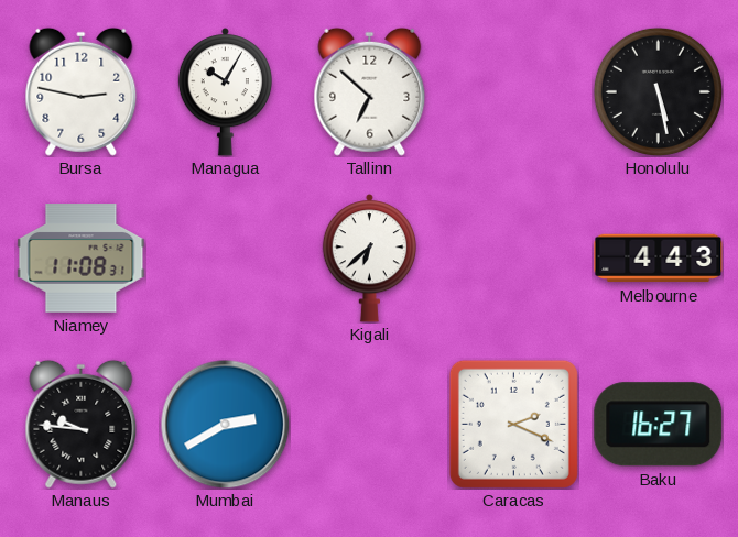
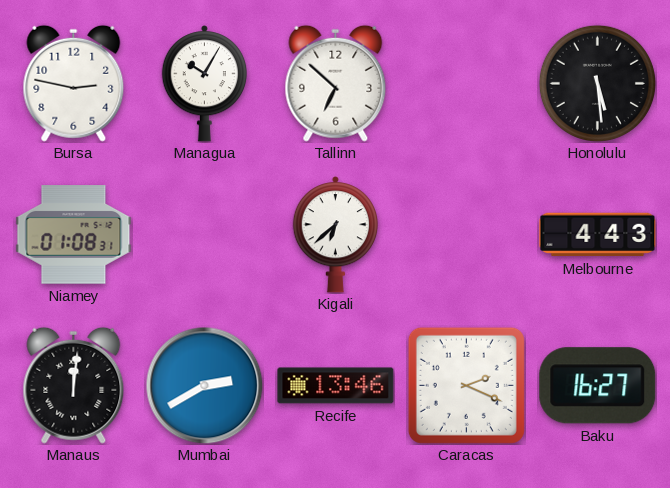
Honolulu: 5:28 -> 5:29
Niamey: 11:08 -> 01:08
Manaus: 9:46 -> 12:01
Recife: none -> 13:46
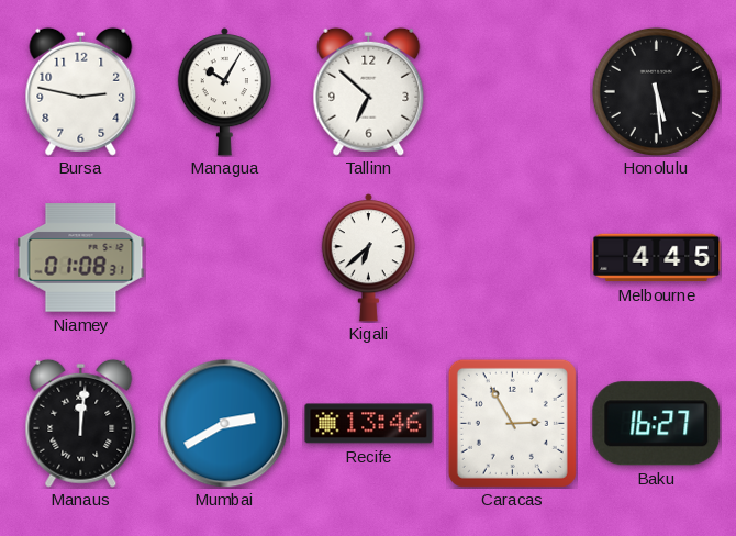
Melbourne: 4:43 -> 4:45
Caracas: 2:19 -> 2:55
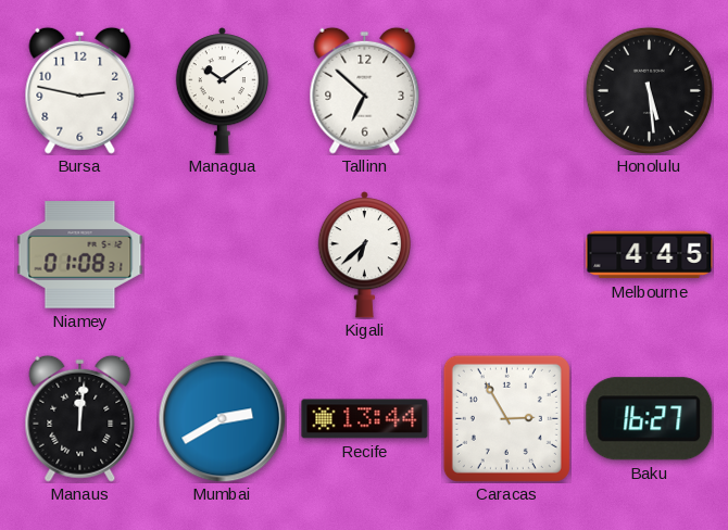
Managua: 10:05 -> 10:09
Recife: 13:46 -> 13:44
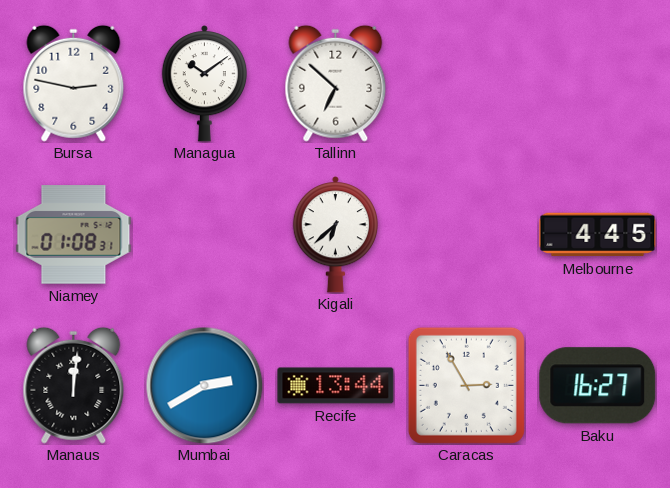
Honolulu: 5:29 -> none
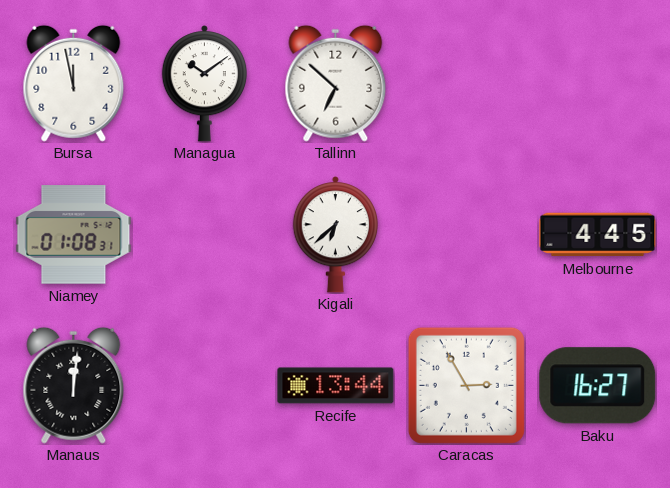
Bursa: 2:47 -> 11:58
Mumbai: 2:40 -> none
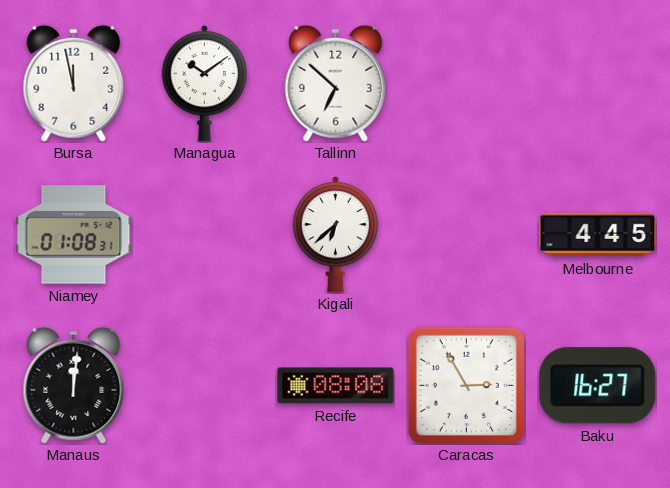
Recife: 13:44 -> 08:08
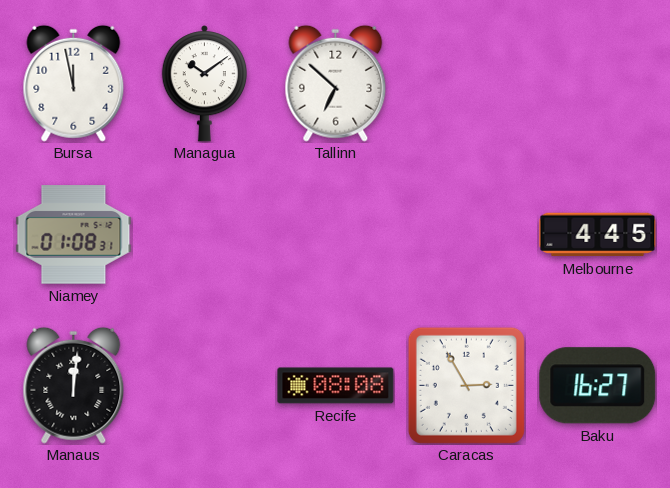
Kigali: 6:38 -> none
